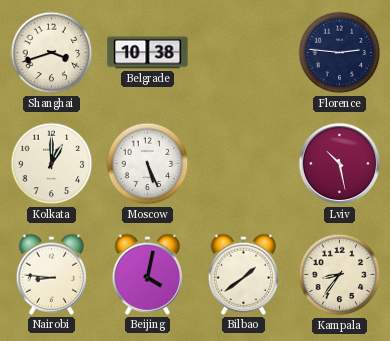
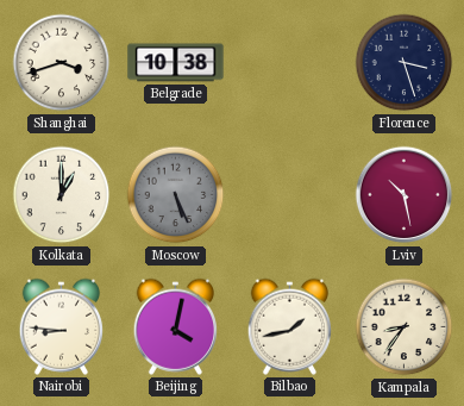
Florence: 2:46 -> 3:27
Moscow dial: white -> grey
Bilbao: 1:39 -> 1:43
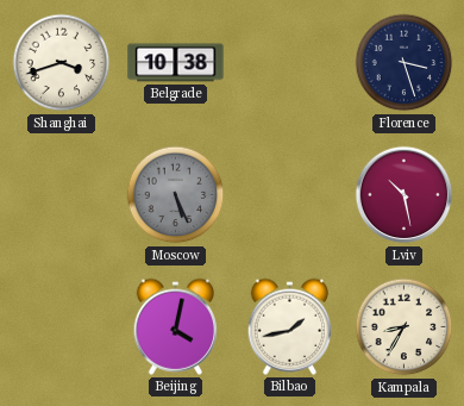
Kolkata: 1:00 -> none
Nairobi: 8:46 -> none
Kampala: 8:36 -> 8:35
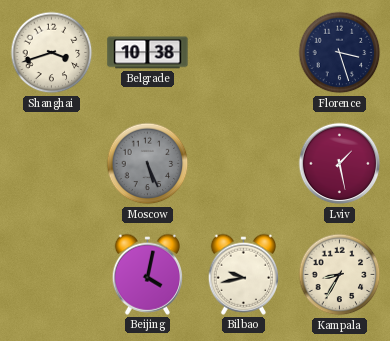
Lviv: 10:28 -> 1:28
Bilbao: 1:43 -> 9:43
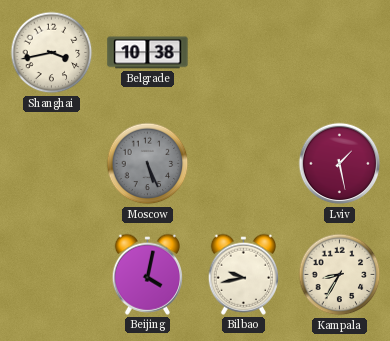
Shanghai: 3:42 -> 3:43
Florence: 3:27 -> none
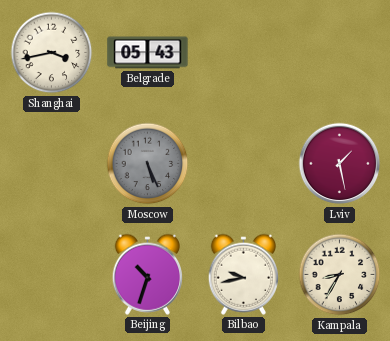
Belgrade: 10:38 -> 05:43
Beijing: 4:02 -> 10:33
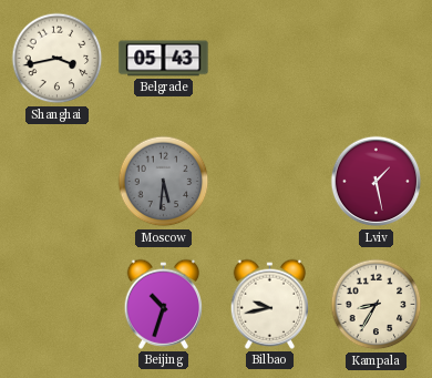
Moscow: 5:26 -> 5:31
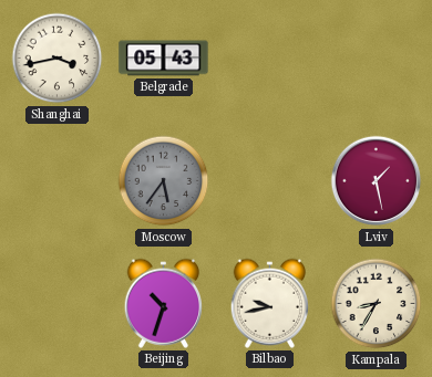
Moscow: 5:31 -> 5:36
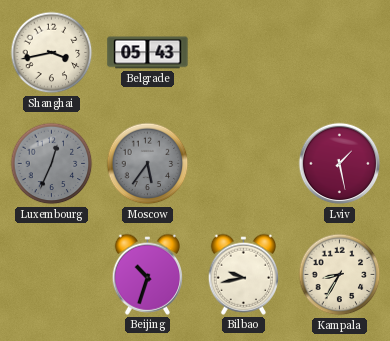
Luxembourg: none -> 12:34
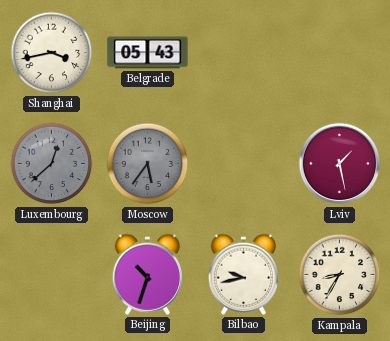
Luxembourg: 12:34 -> 12:38
